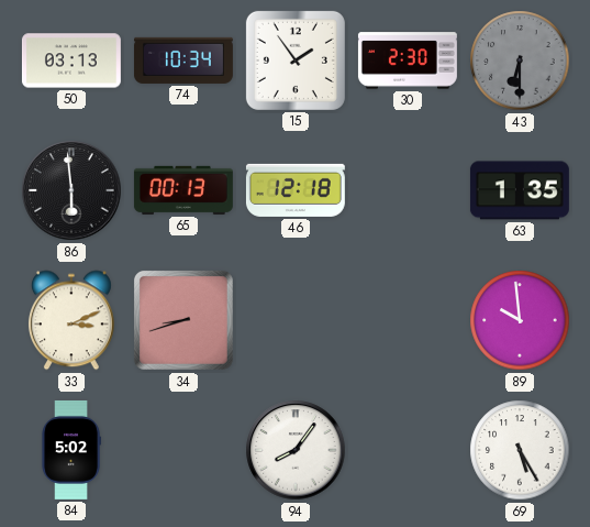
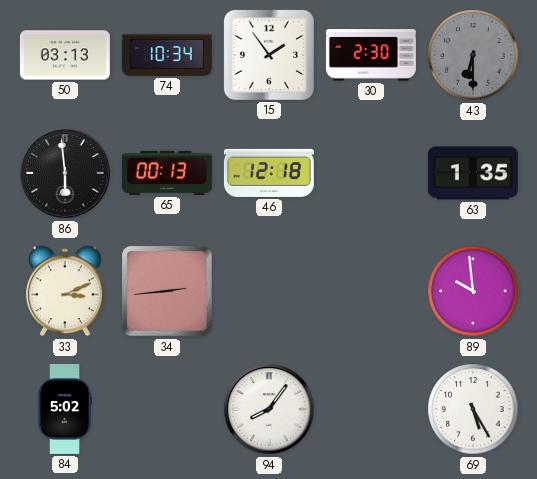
34: 8:42 -> 2:44
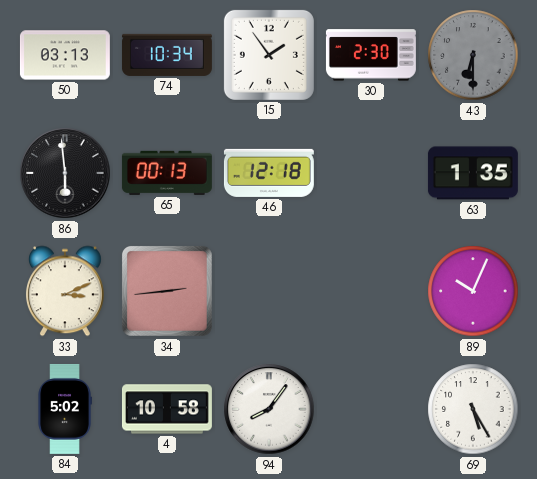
89: 9:59 -> 10:04
4: none -> 10:58
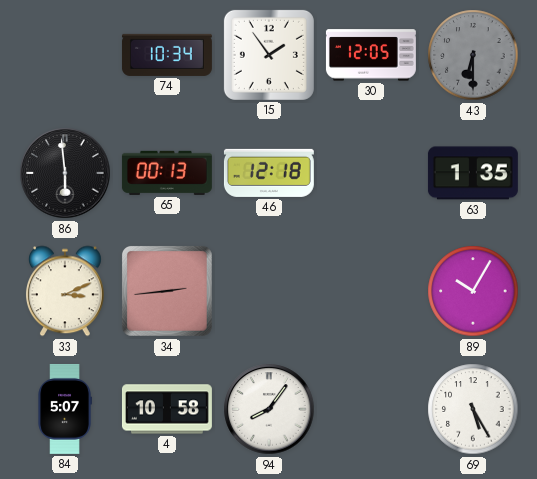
50: 03:13 -> none
30: 2:30 -> 12:05
89: 10:04 -> 10:05
84: 5:02 -> 5:07
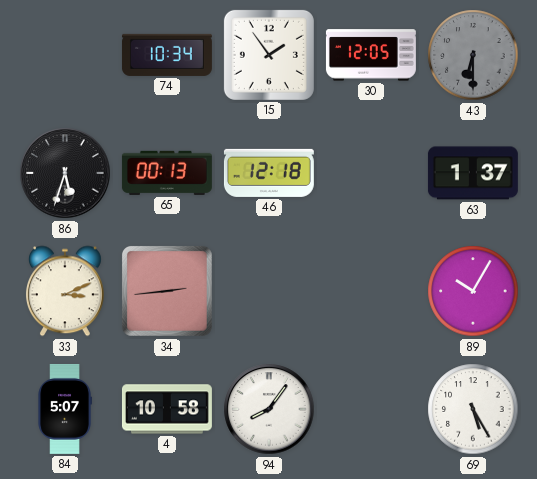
86: 5:59 -> 5:33
63: 1:35 -> 1:37
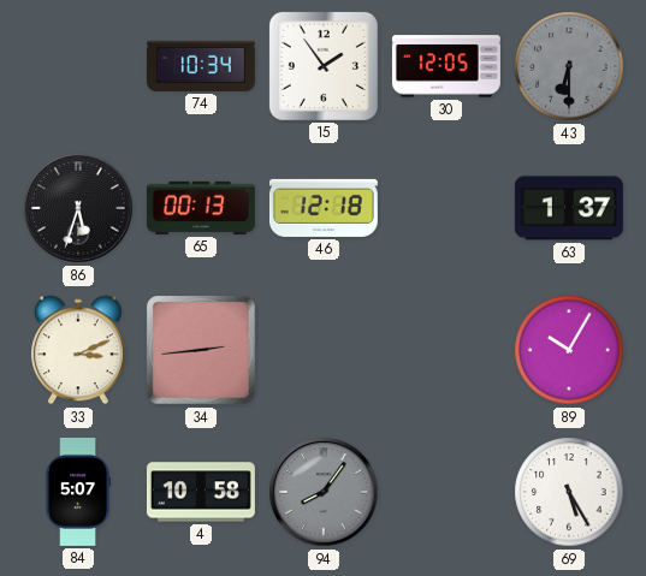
94 dial: white -> grey
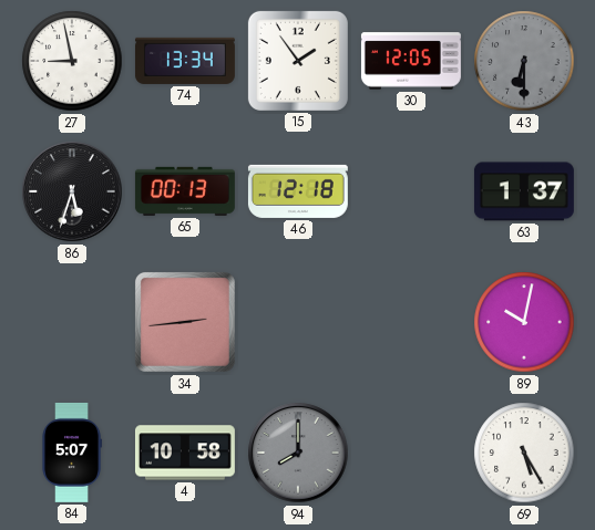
27: none -> 8:58
74: 10:34 -> 13:34
33: 3:11 -> none
89: 10:05 -> 10:02
94: 8:06 -> 8:00
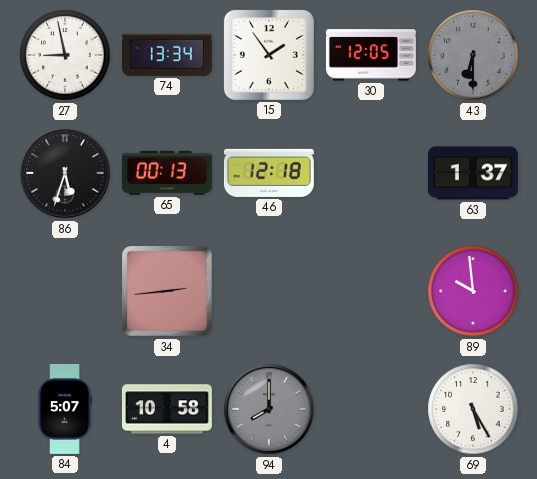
89: 10:02 -> 9:59
